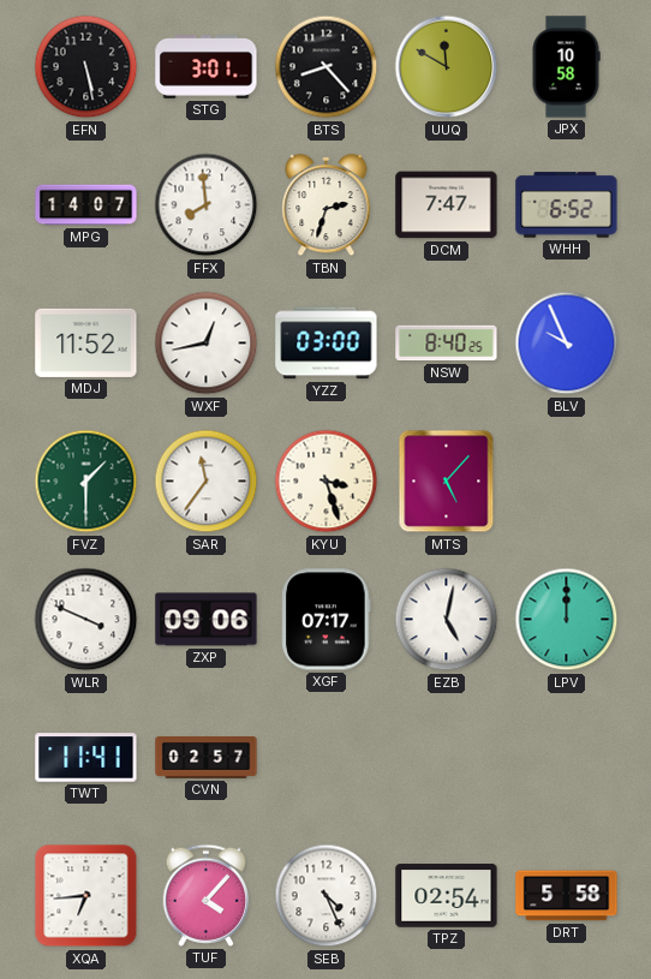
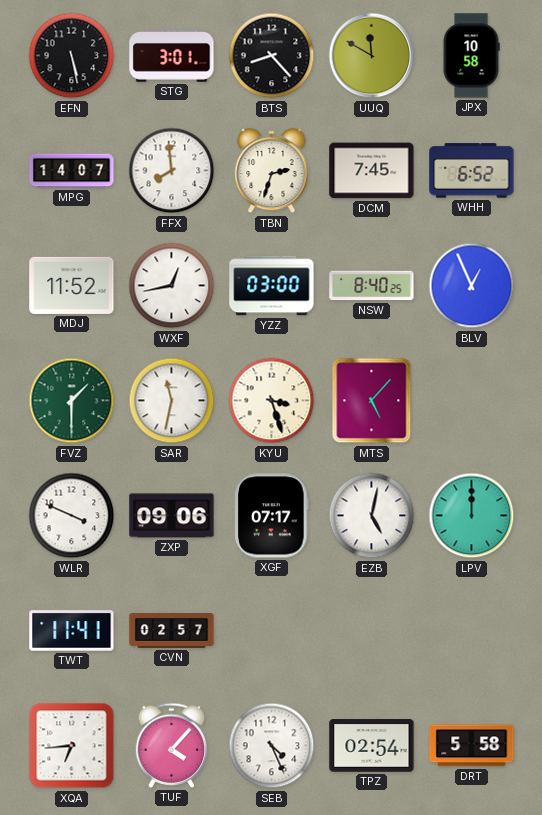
DCM: 7:47 -> 7:45
BLV: 9:56 -> 12:56
SAR: 11:36 -> 11:32
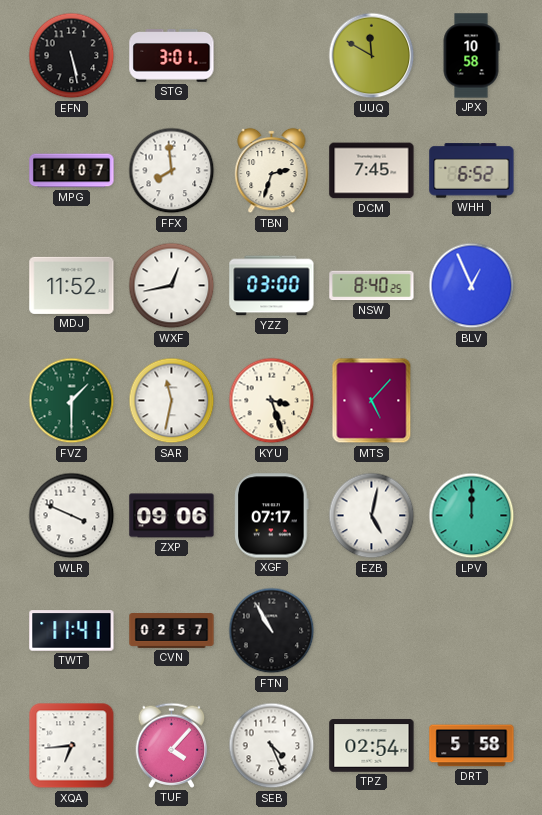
BTS: 8:23 -> none
FTN: none -> 10:55
